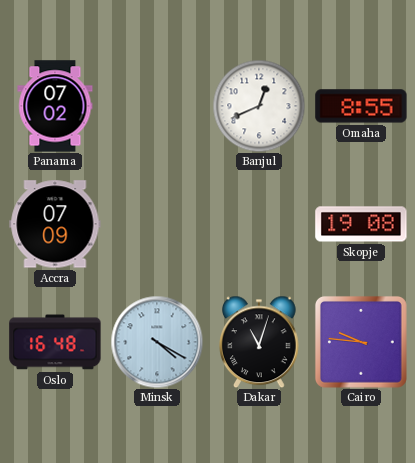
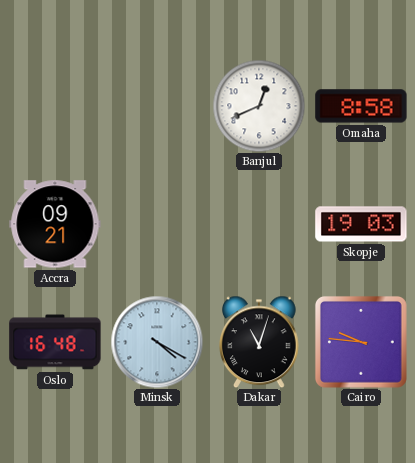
Panama: 07:02 -> none
Omaha: 8:55 -> 8:58
Accra: 07:09 -> 09:21
Skopje: 19:08 -> 19:03
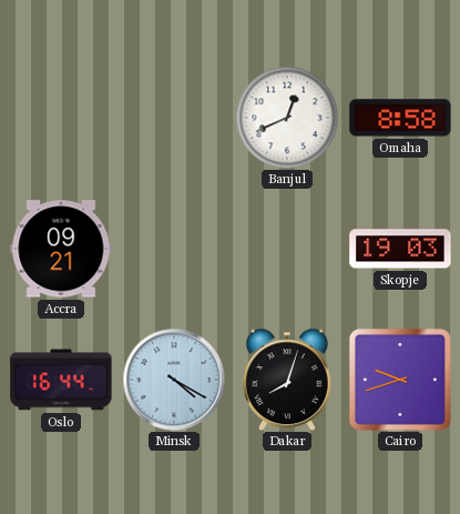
Oslo: 16:48 -> 16:44
Dakar: 11:03 -> 8:03
Cairo: 9:46 -> 9:42
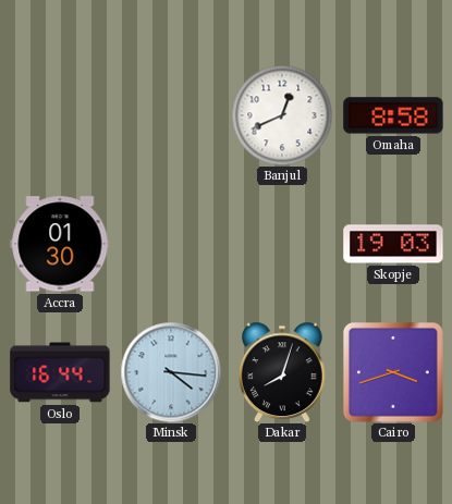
Accra: 09:21 -> 01:30
Minsk: 4:20 -> 4:16
Cairo: 9:42 -> 3:42
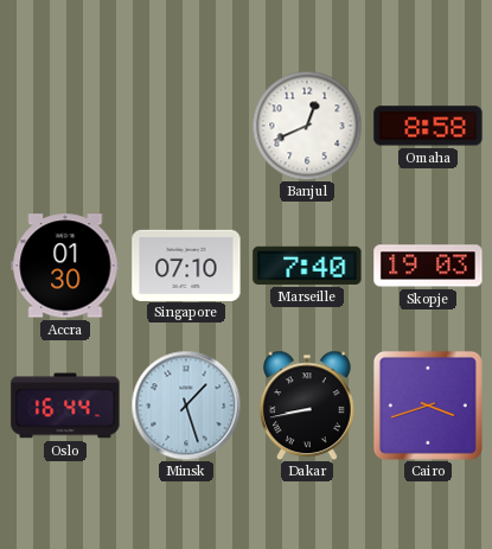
Singapore: none -> 07:10
Marseille: none -> 7:40
Minsk: 4:16 -> 1:27
Dakar: 8:03 -> 8:43
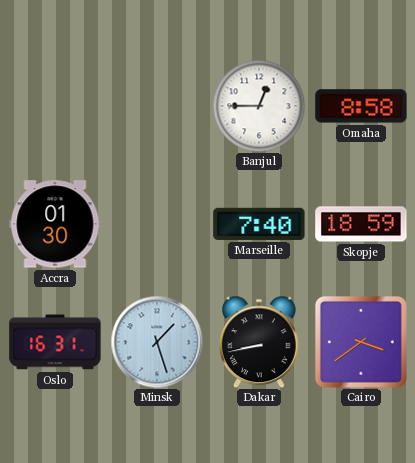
Banjul: 12:41 -> 12:45
Singapore: 07:10 -> none
Skopje: 19:03 -> 18:59
Oslo: 16:44 -> 16:31
Cairo: 3:42 -> 3:39
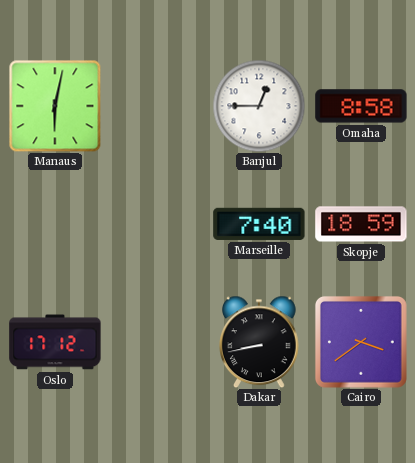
Manaus: none -> 6:02
Accra: 01:30 -> none
Oslo: 16:31 -> 17:12
Minsk: 1:27 -> none
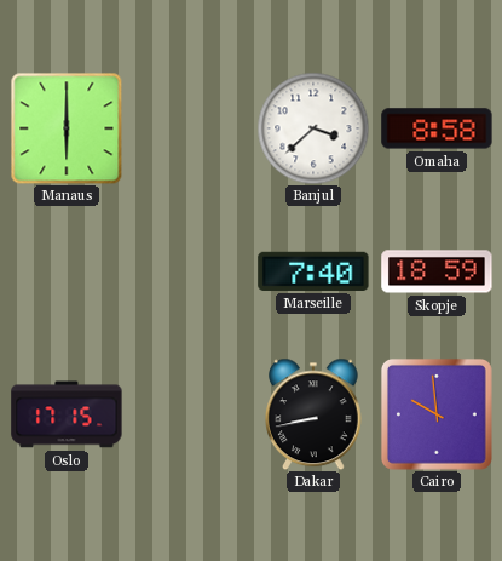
Manaus: 6:02 -> 6:00
Banjul: 12:45 -> 3:38
Oslo: 17:12 -> 17:15
Cairo: 3:39 -> 9:59
